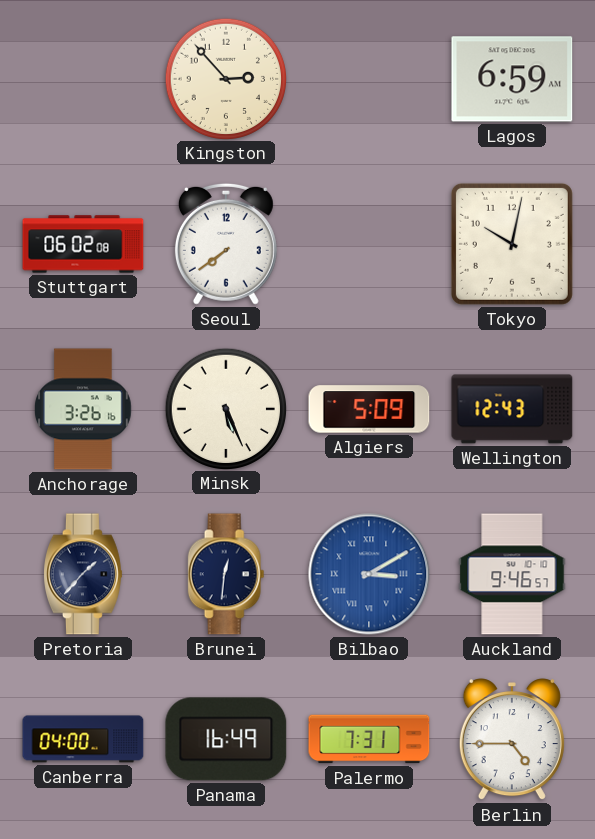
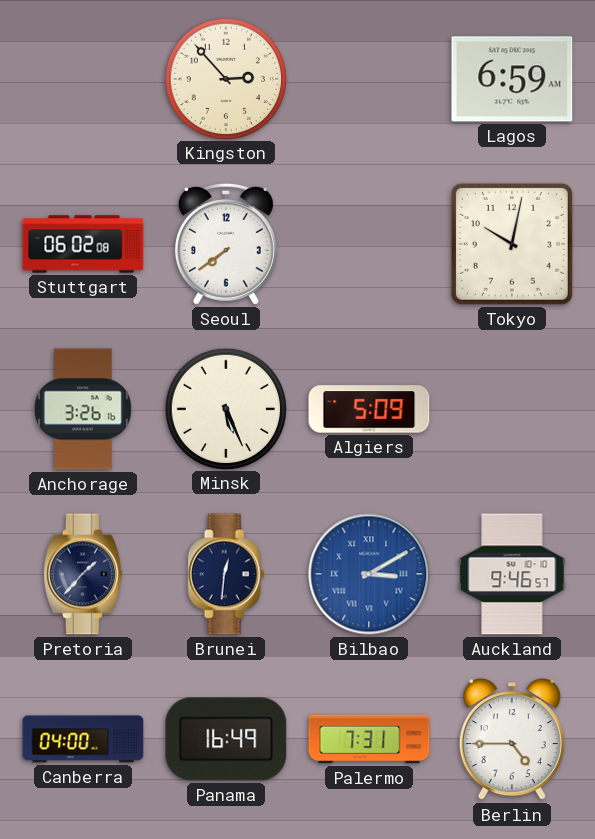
Wellington: 12:43 -> none
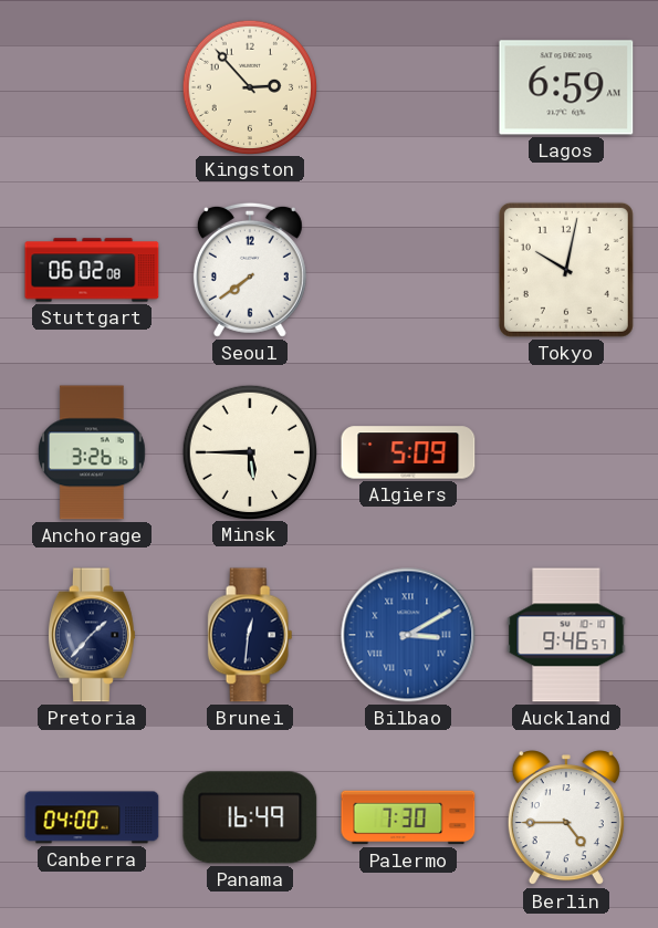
Minsk: 5:26 -> 5:45
Palermo: 7:31 -> 7:30
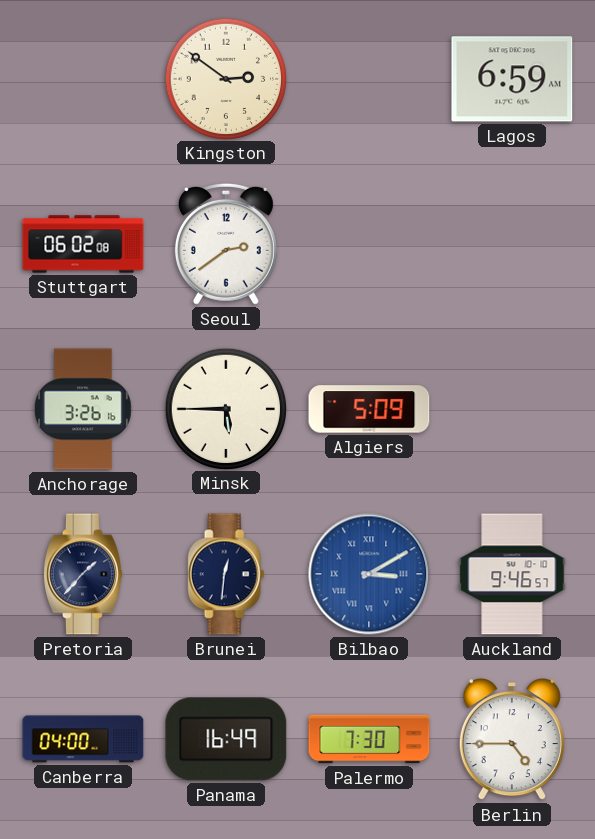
Kingston: 2:53 -> 2:51
Seoul: 7:39 -> 2:39
Tokyo: 10:02 -> none
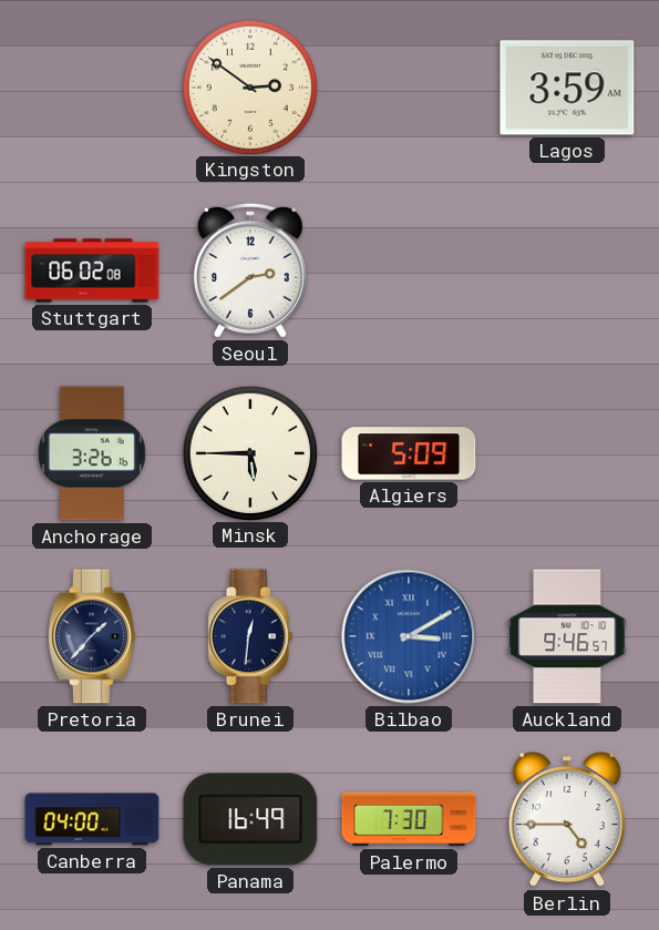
Lagos: 6:59 -> 3:59
